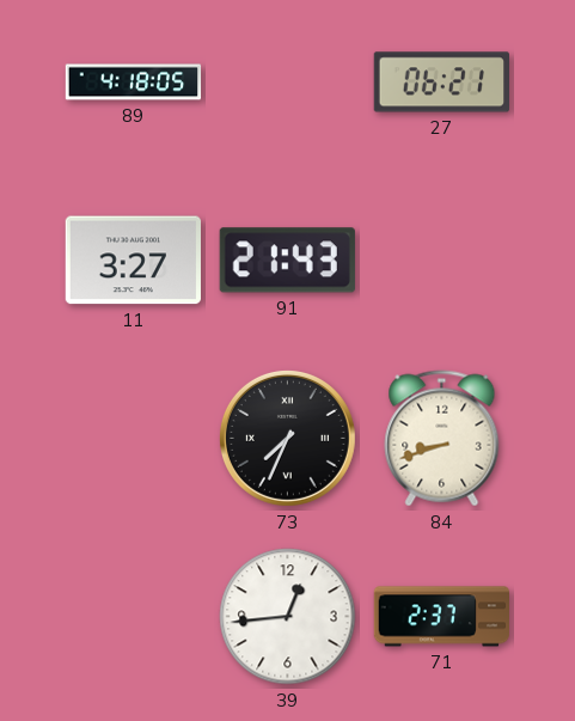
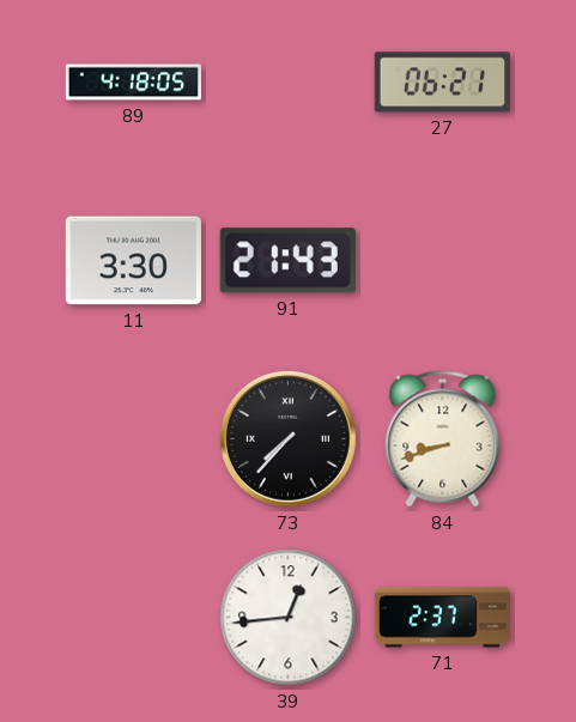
11: 3:27 -> 3:30
73: 7:34 -> 7:37
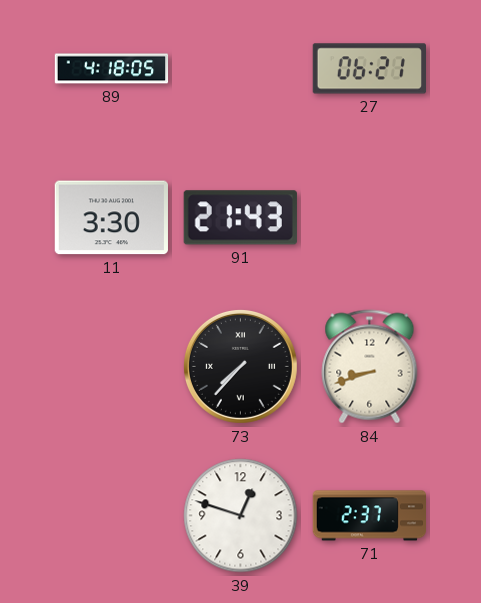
39: 12:44 -> 12:48
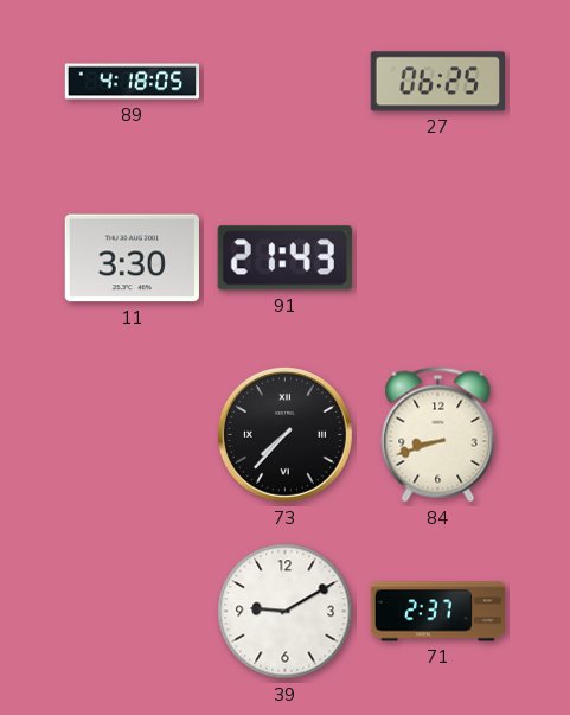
27: 06:21 -> 06:25
39: 12:48 -> 9:10
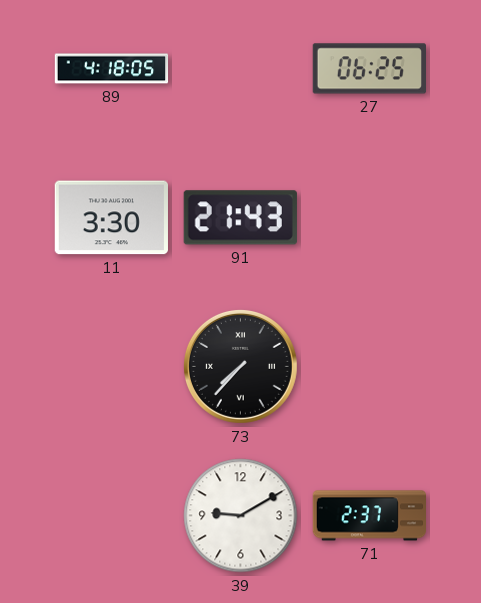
84: 8:42 -> none
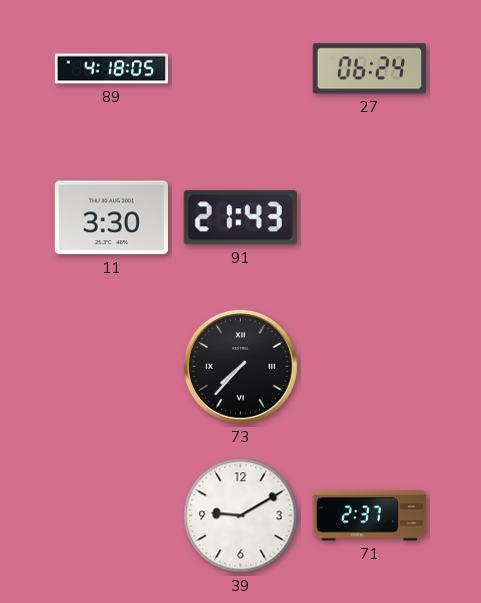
27: 06:25 -> 06:24
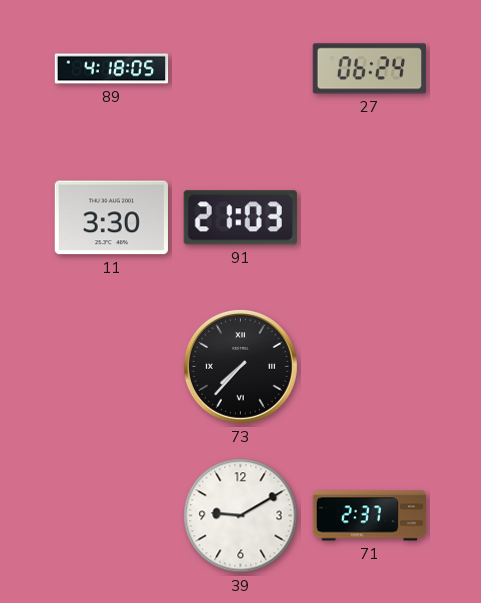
91: 21:43 -> 21:03
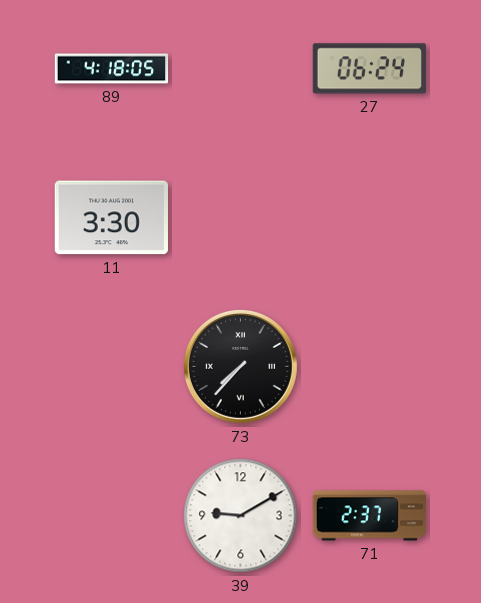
91: 21:03 -> none
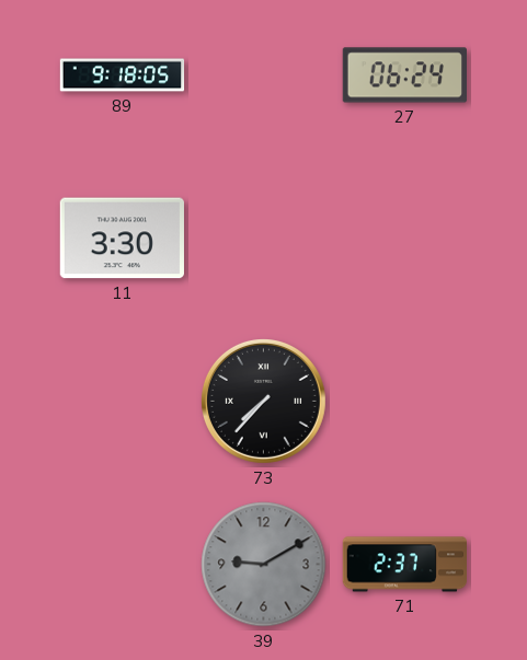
89: 4:18 -> 9:18
39 dial: white -> grey
